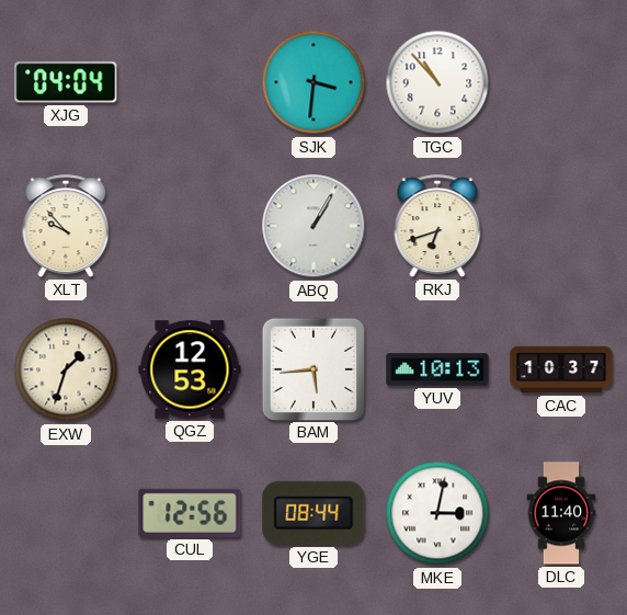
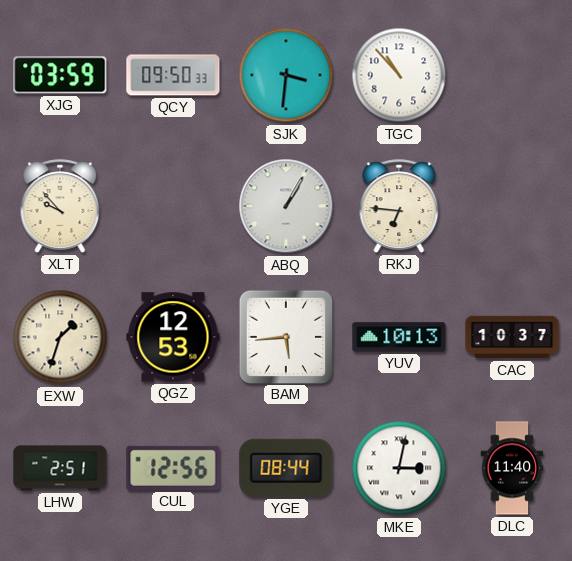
XJG: 04:04 -> 03:59
QCY: none -> 09:50
RKJ: 6:42 -> 6:46
LHW: none -> 2:51
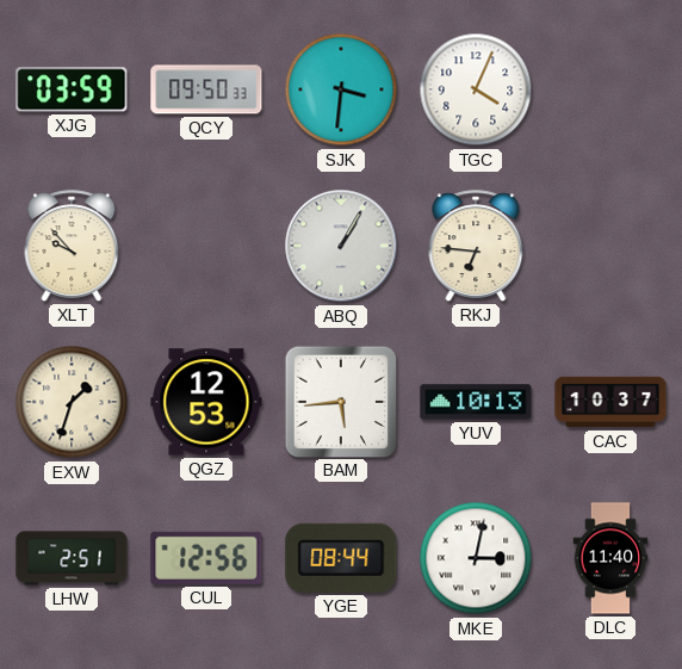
TGC: 10:53 -> 4:04
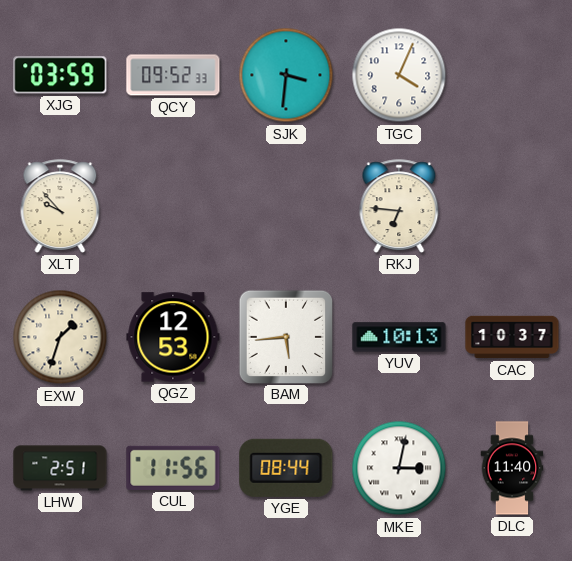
QCY: 09:50 -> 09:52
ABQ: 1:05 -> none
CUL: 12:56 -> 11:56
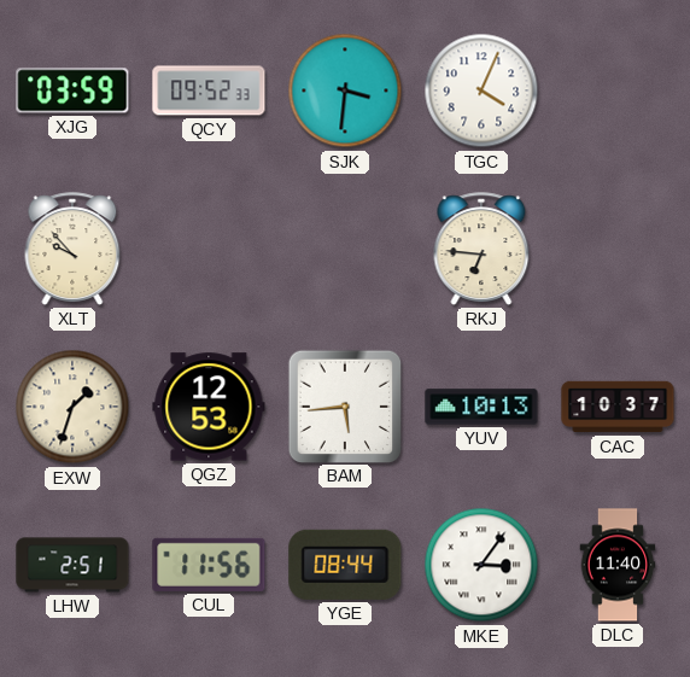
MKE: 3:02 -> 3:06
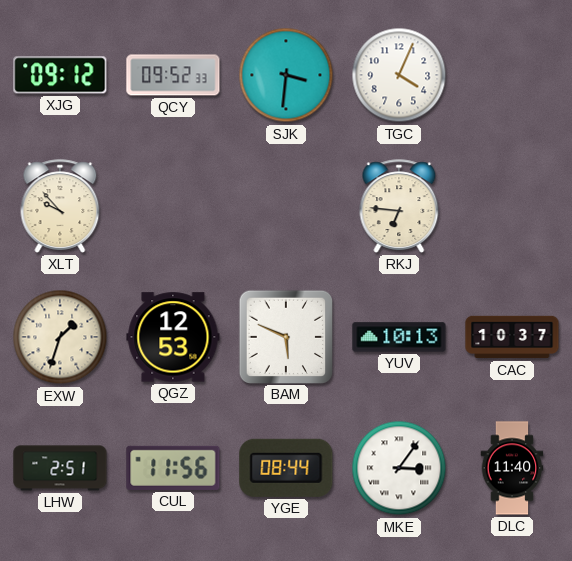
XJG: 03:59 -> 09:12
BAM: 5:44 -> 5:49
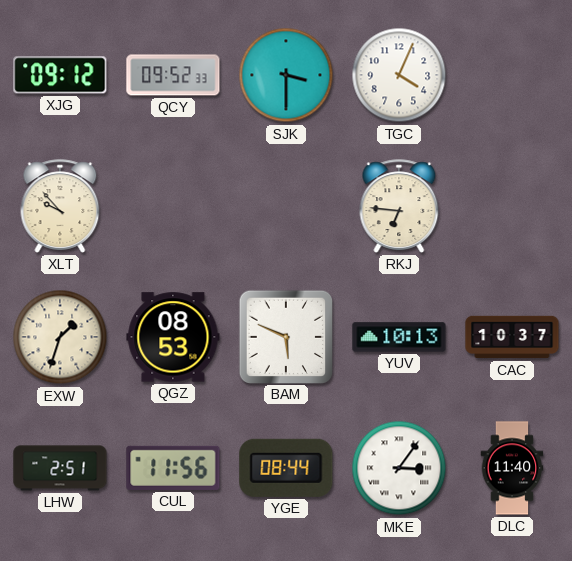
SJK: 3:31 -> 3:30
QGZ: 12:53 -> 08:53
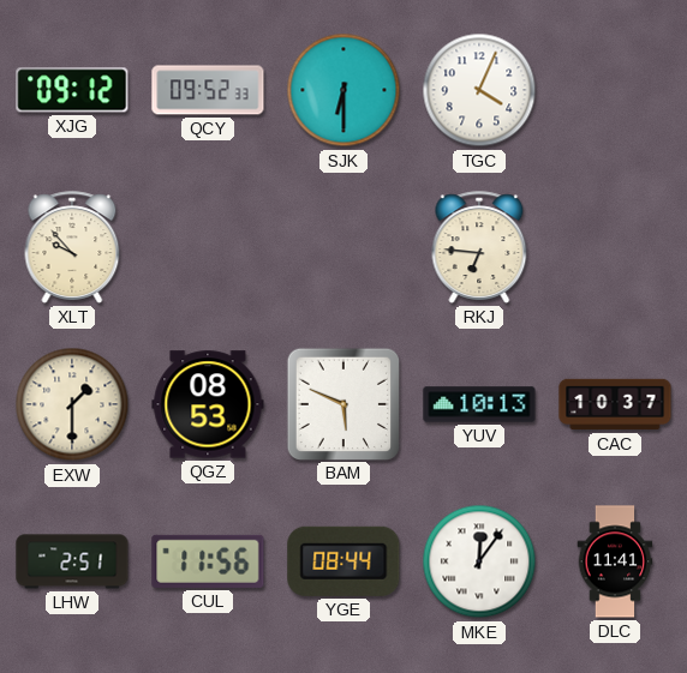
SJK: 3:30 -> 6:30
EXW: 1:33 -> 1:30
MKE: 3:06 -> 12:06
DLC: 11:40 -> 11:41
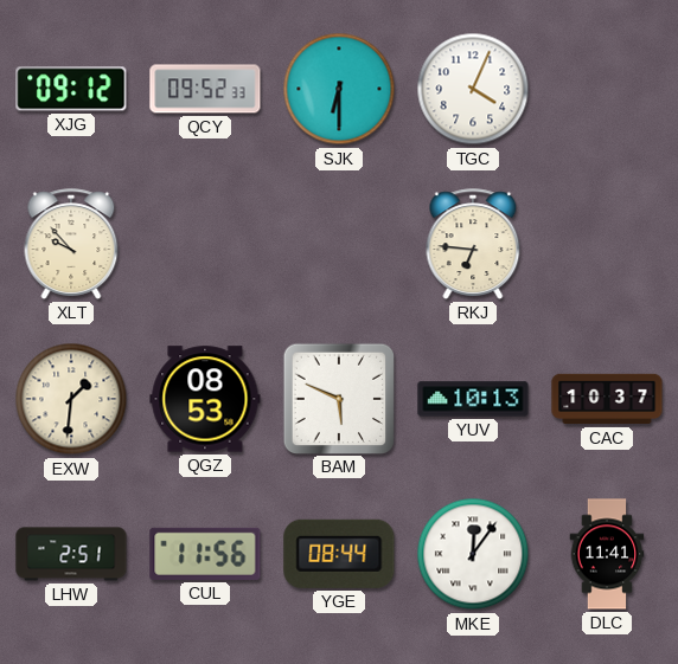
EXW: 1:30 -> 1:31
